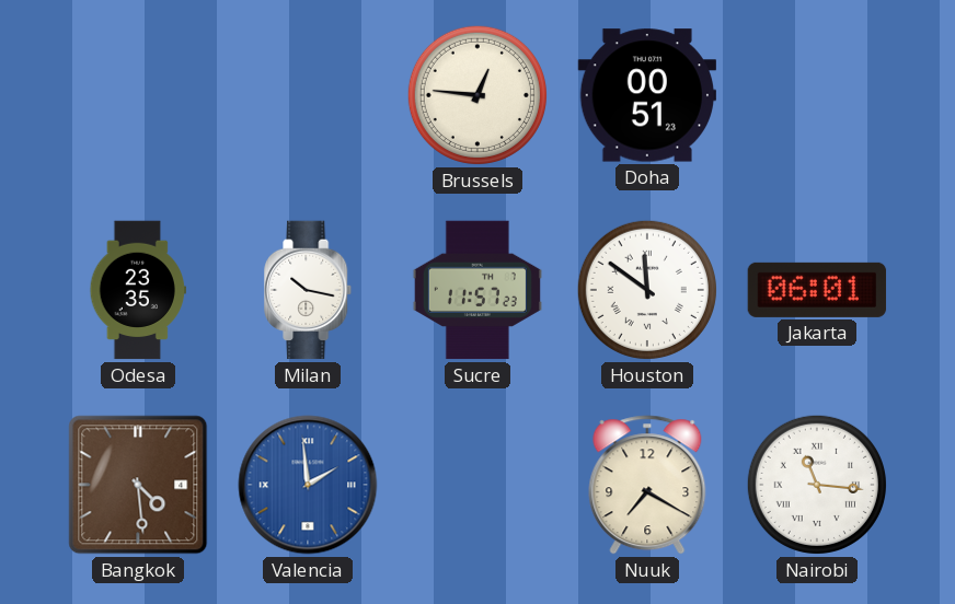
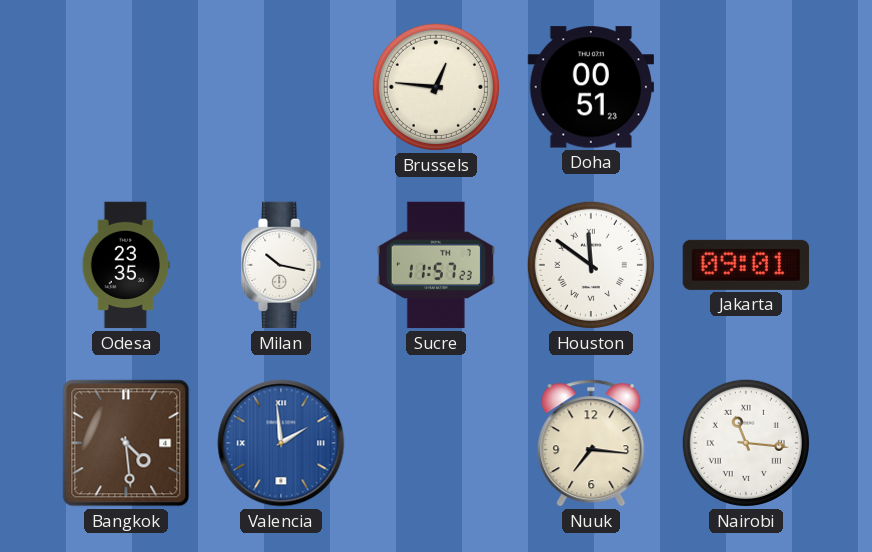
Jakarta: 06:01 -> 09:01
Nuuk: 7:20 -> 7:16
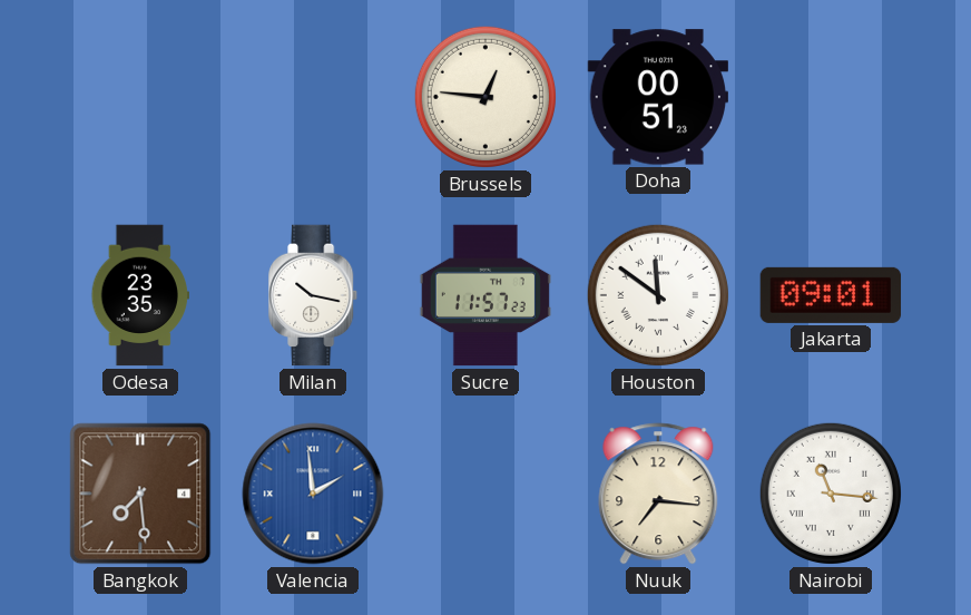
Bangkok: 4:29 -> 7:29
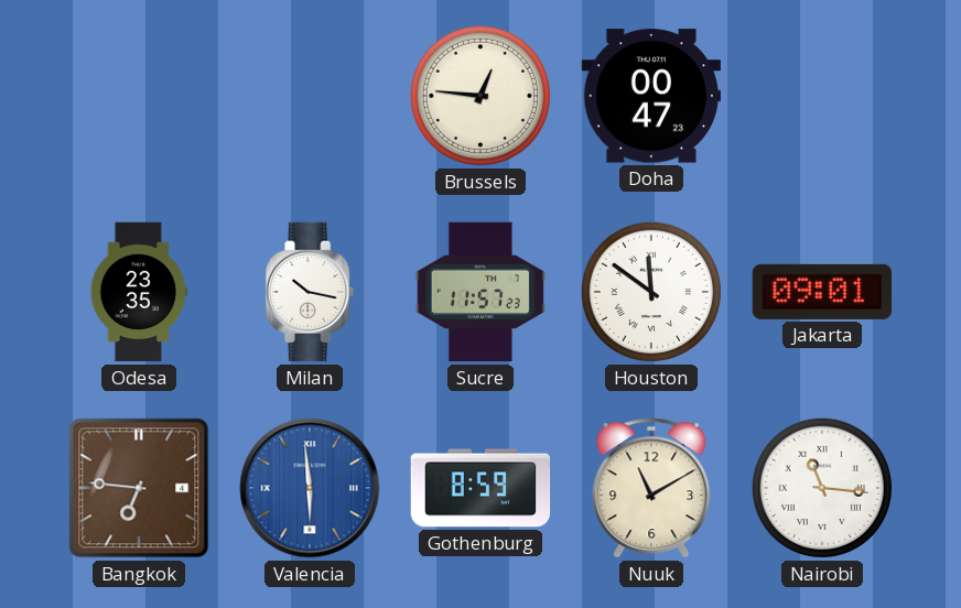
Doha: 00:51 -> 00:47
Bangkok: 7:29 -> 6:46
Valencia: 1:59 -> 5:59
Gothenburg: none -> 8:59
Nuuk: 7:16 -> 11:10
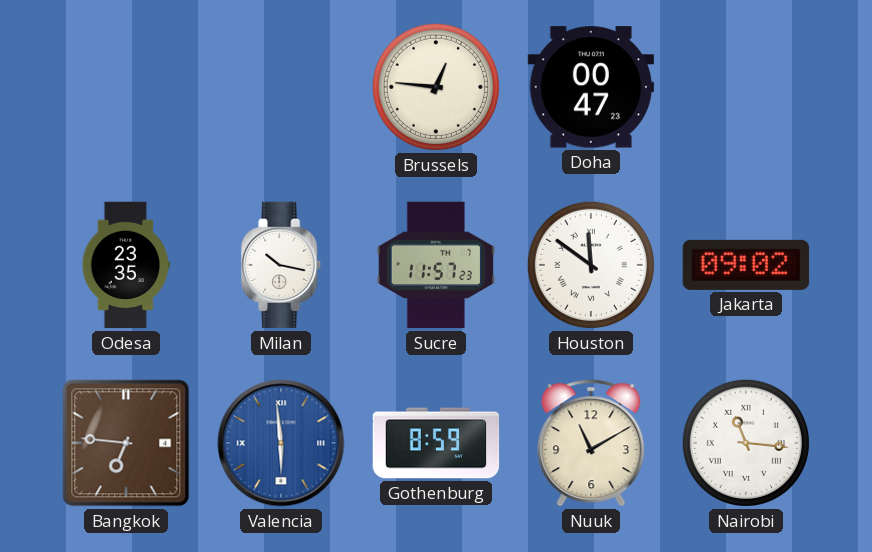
Jakarta: 09:01 -> 09:02
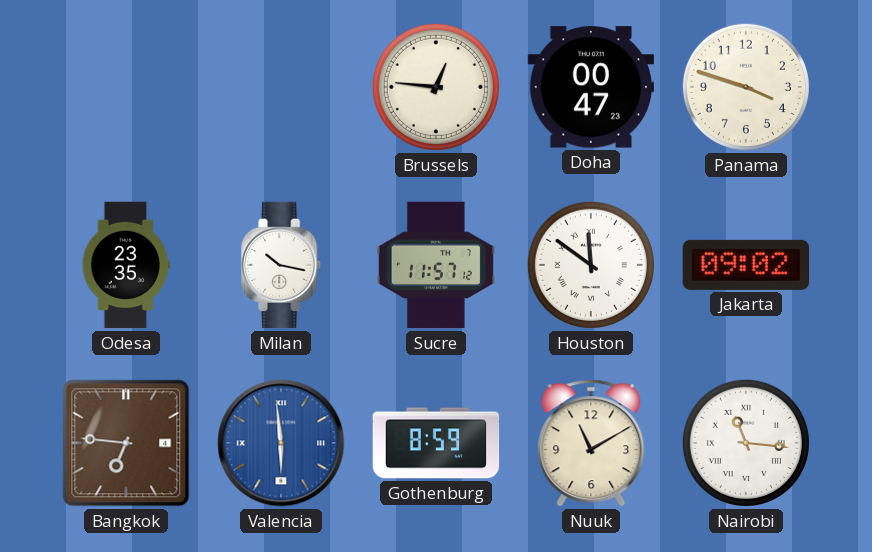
Panama: none -> 3:48
Sucre: 11:57:23 -> 11:57:12
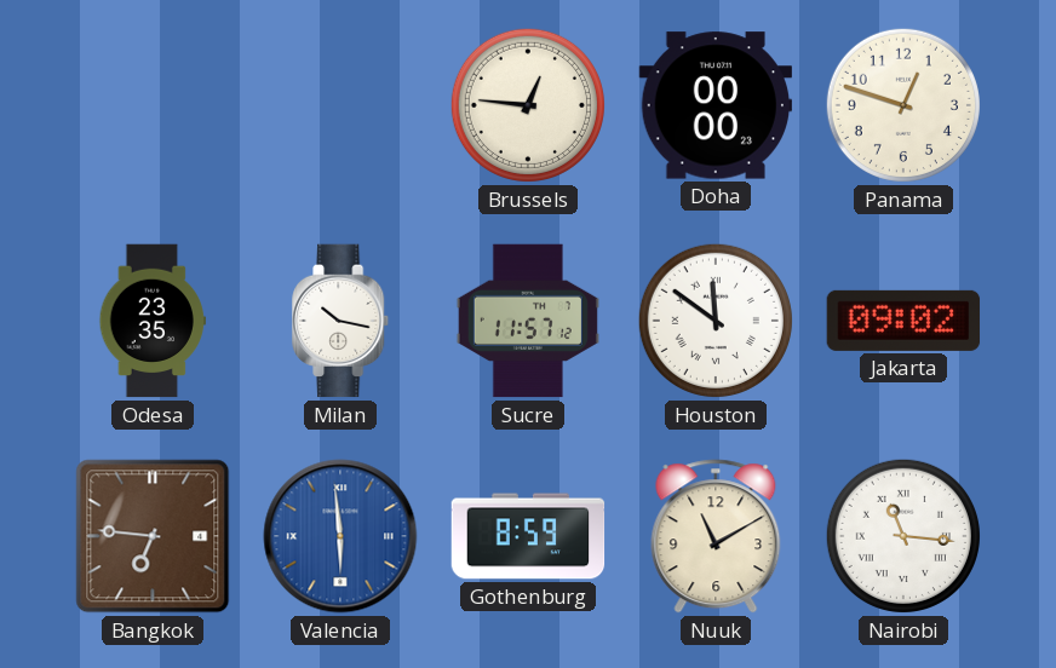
Doha: 00:47 -> 00:00
Panama: 3:48 -> 12:48
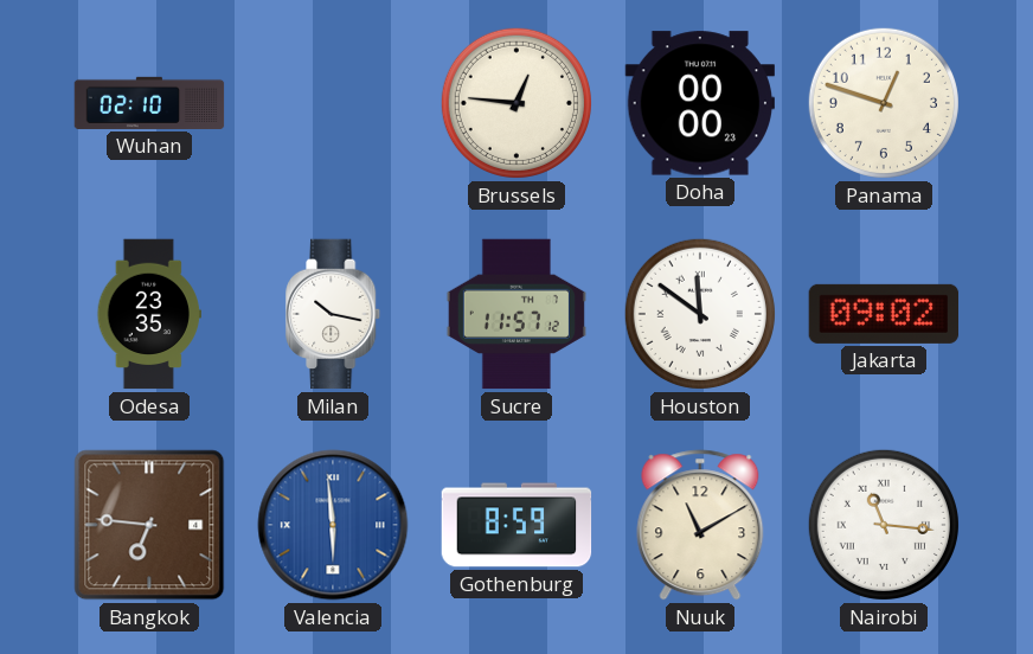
Wuhan: none -> 02:10
